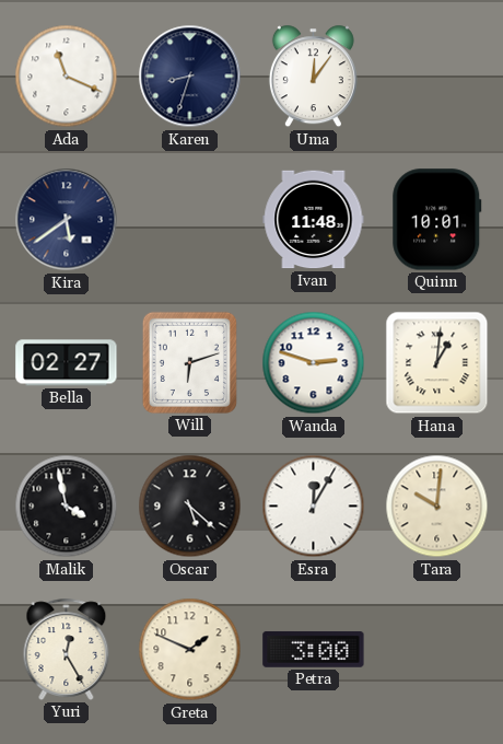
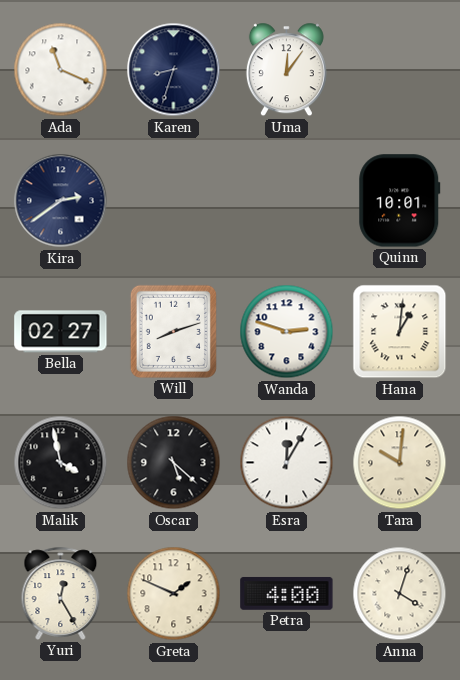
Kira: 5:39 -> 2:39
Ivan: 11:48 -> none
Will: 6:12 -> 8:12
Petra: 3:00 -> 4:00
Anna: none -> 4:03
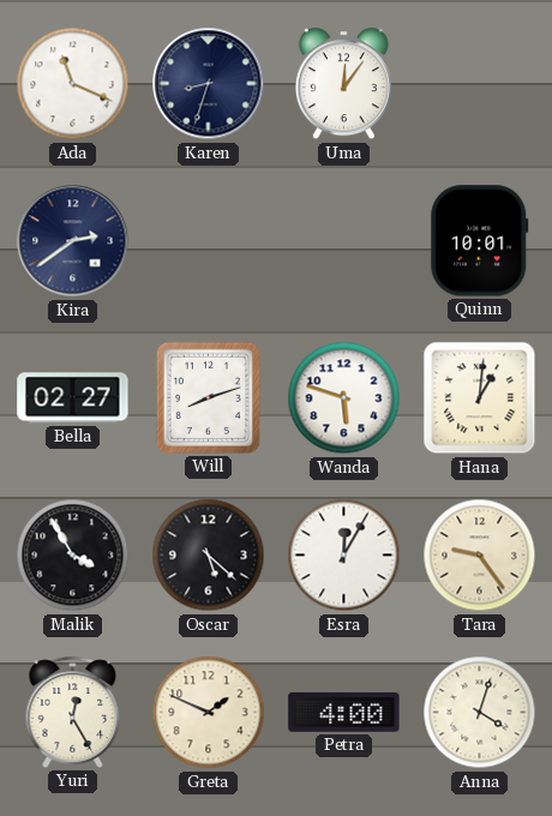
Wanda: 2:48 -> 5:48
Malik: 3:58 -> 3:55
Tara: 10:01 -> 9:24
